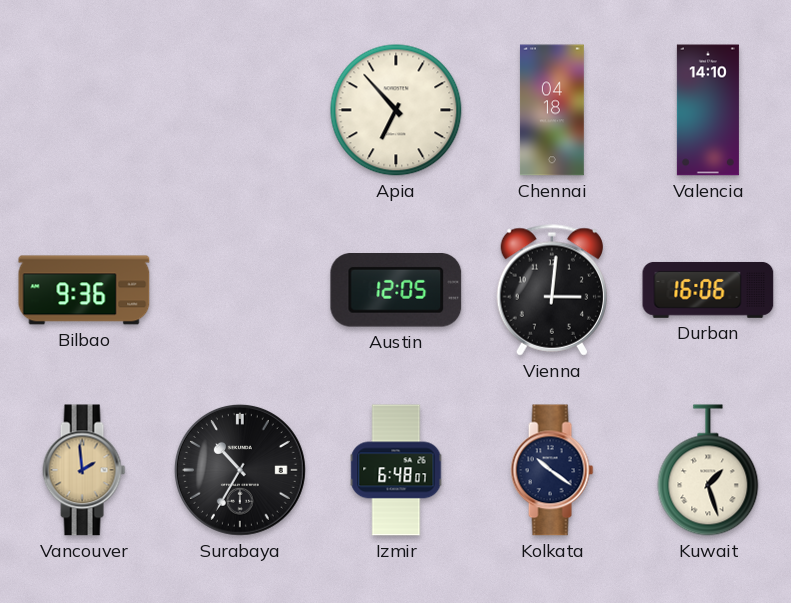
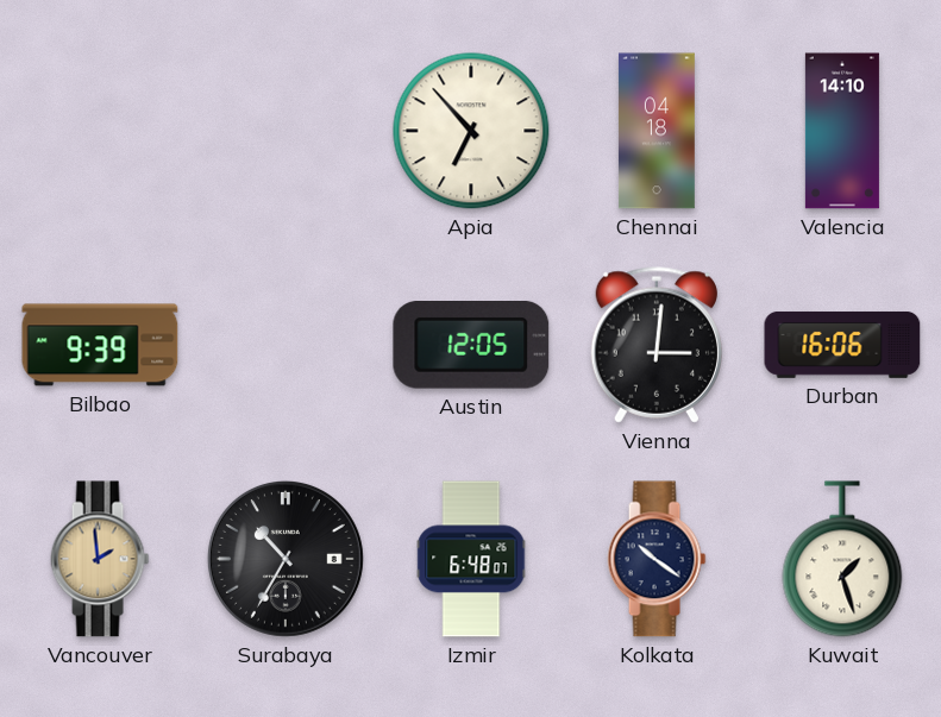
Bilbao: 9:36 -> 9:39
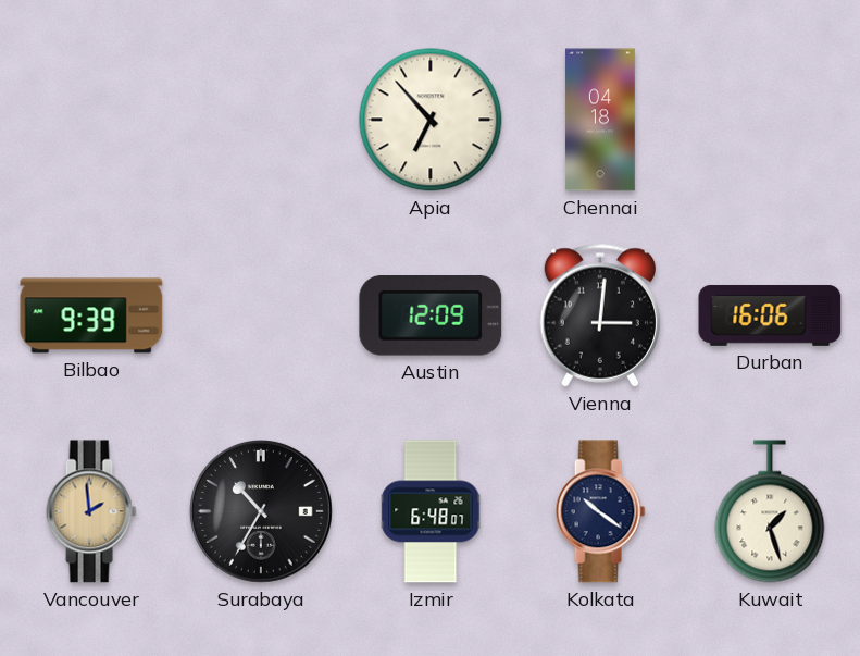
Valencia: 14:10 -> none
Austin: 12:05 -> 12:09
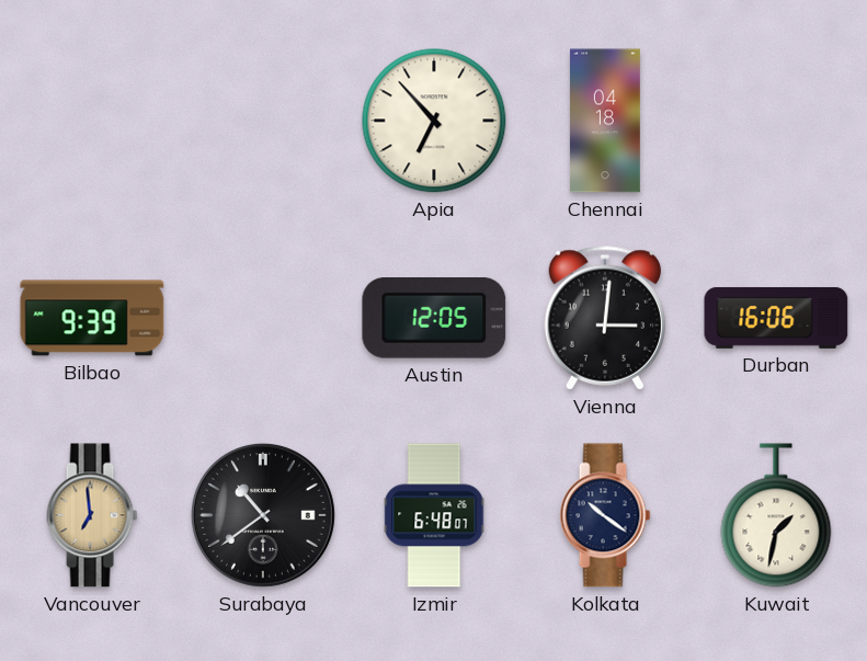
Austin: 12:09 -> 12:05
Vancouver: 1:59 -> 6:59
Surabaya: 10:35 -> 10:39
Kuwait: 1:27 -> 1:32
